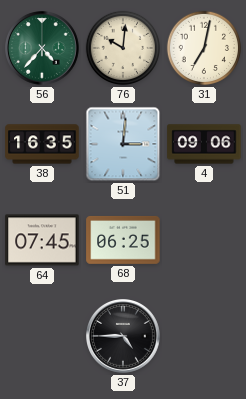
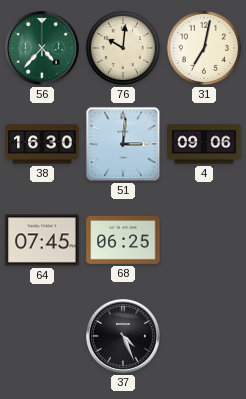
38: 16:35 -> 16:30
37: 4:45 -> 4:26
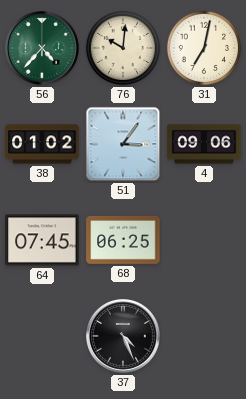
38: 16:30 -> 01:02
51: 3:01 -> 3:06
